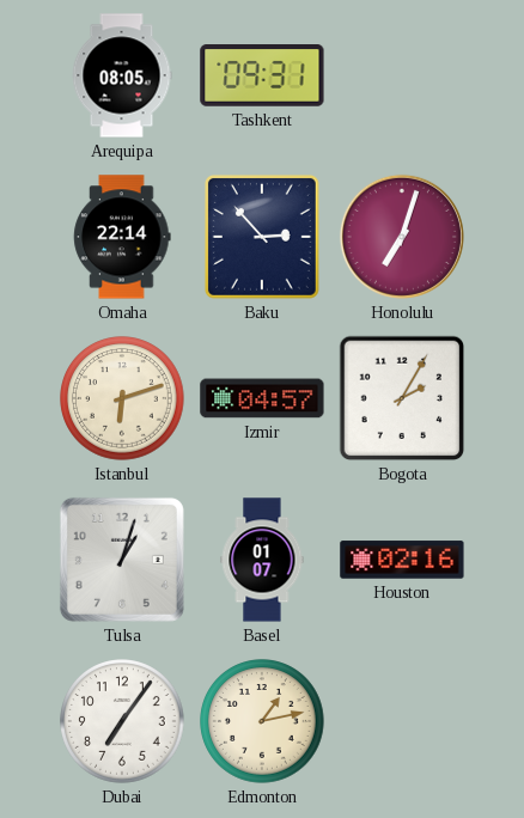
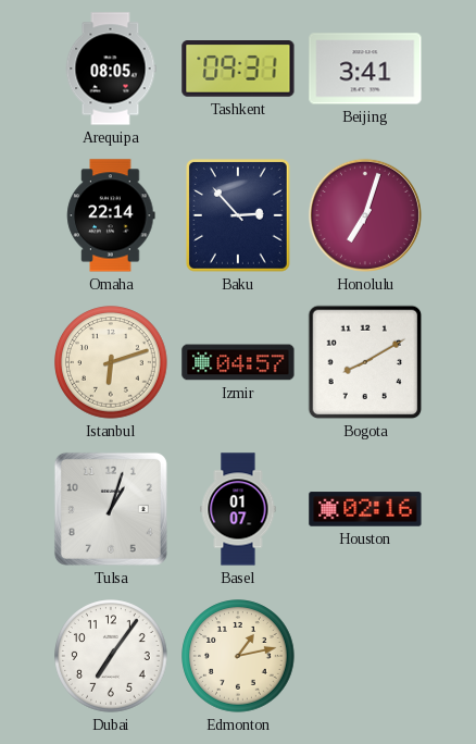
Beijing: none -> 3:41
Bogota: 2:05 -> 8:10
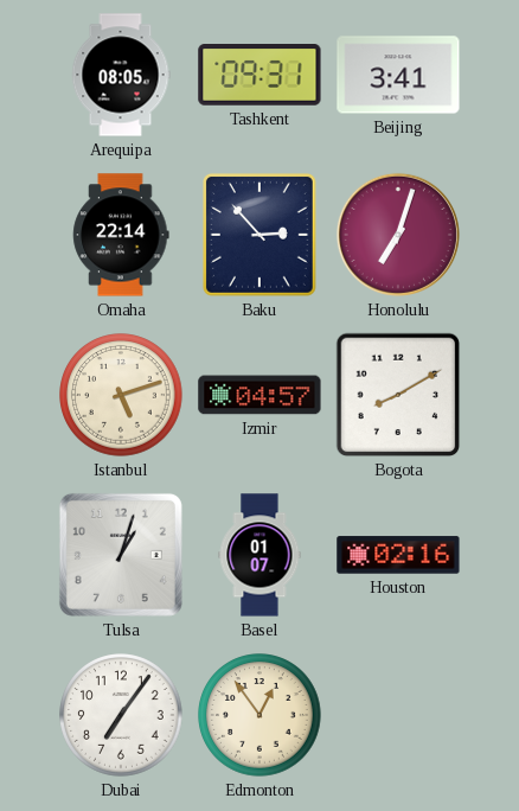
Istanbul: 6:12 -> 5:12
Edmonton: 1:13 -> 12:54
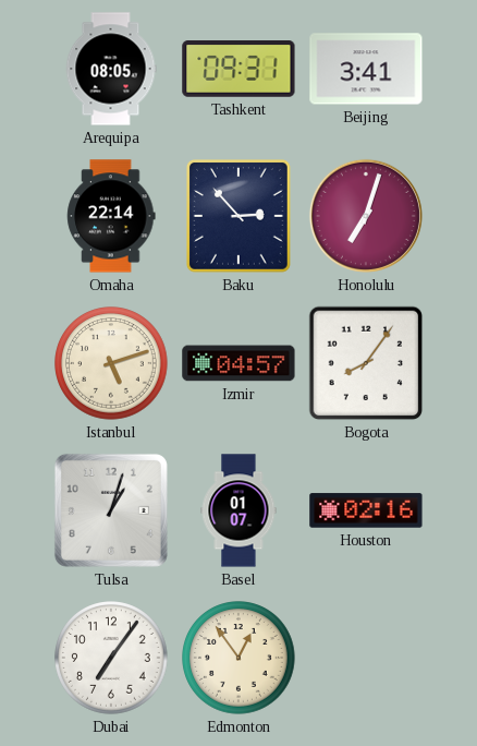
Bogota: 8:10 -> 8:06
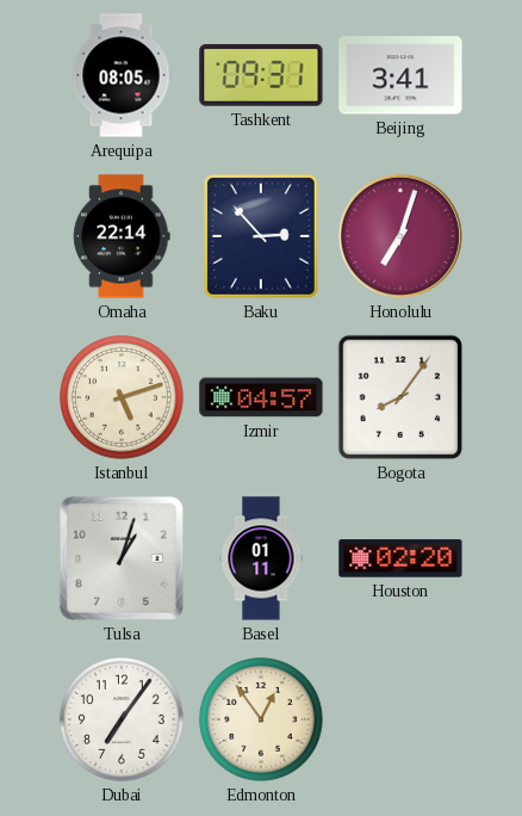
Basel: 01:07 -> 01:11
Houston: 02:16 -> 02:20
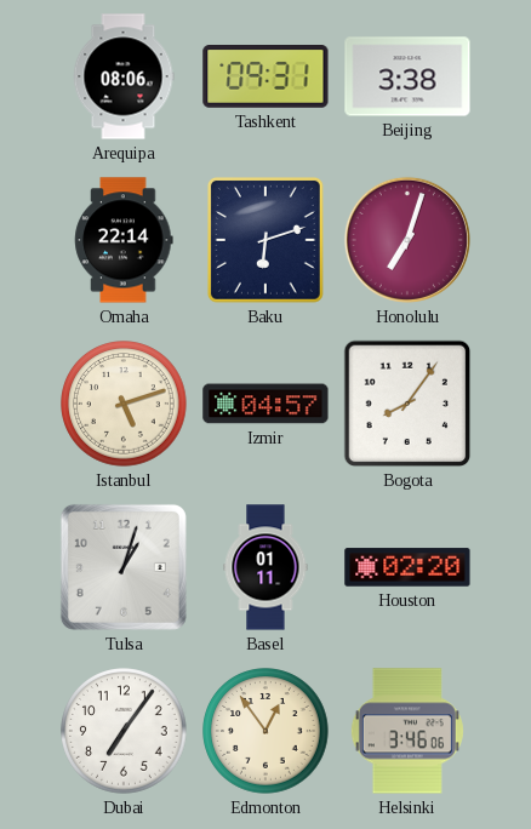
Arequipa: 08:05 -> 08:06
Beijing: 3:41 -> 3:38
Baku: 2:53 -> 6:12
Helsinki: none -> 3:46
